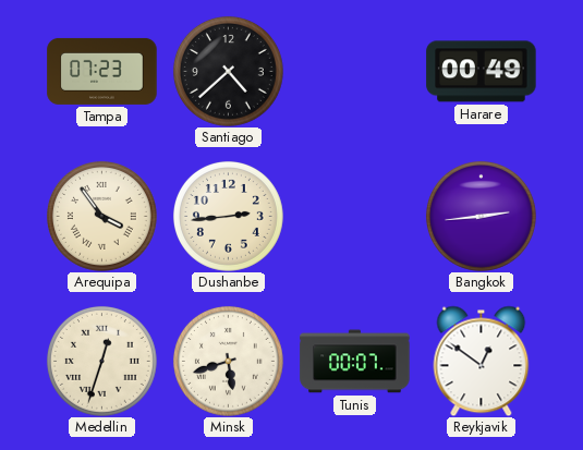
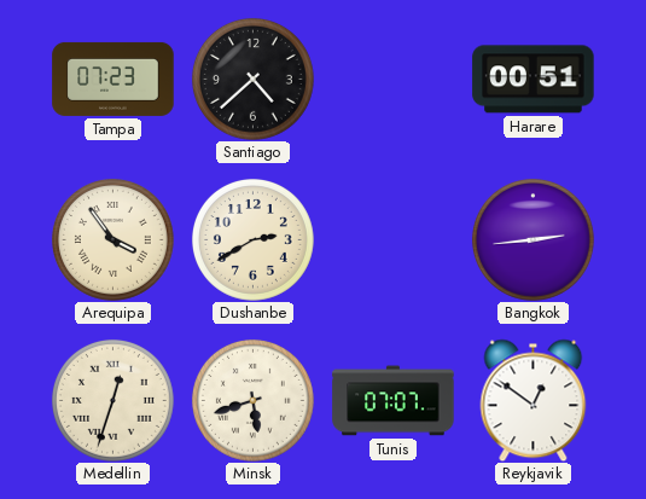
Harare: 00:49 -> 00:51
Dushanbe: 2:44 -> 2:40
Tunis: 00:07 -> 07:07
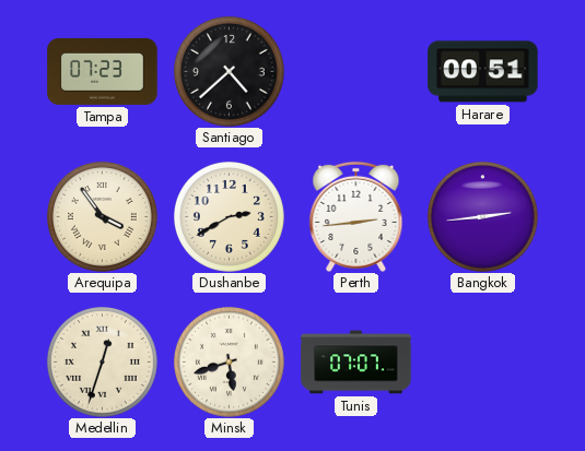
Perth: none -> 2:44
Reykjavik: 12:51 -> none
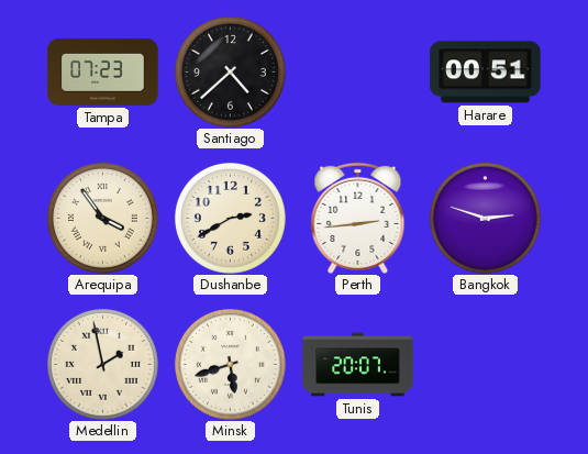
Bangkok: 2:44 -> 2:48
Medellin: 12:33 -> 1:58
Tunis: 07:07 -> 20:07
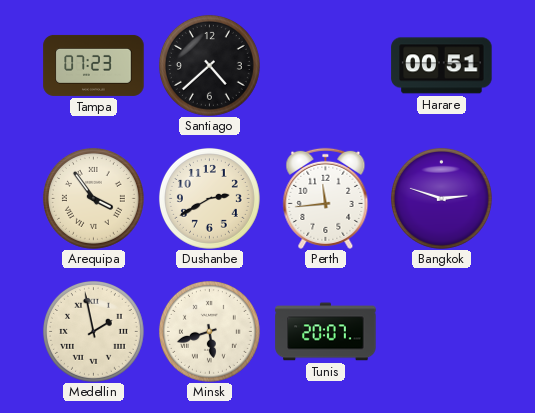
Perth: 2:44 -> 11:44
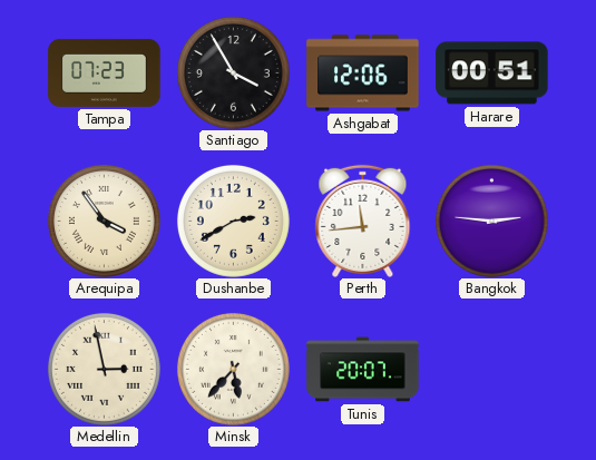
Santiago: 4:38 -> 3:55
Ashgabat: none -> 12:06
Bangkok: 2:48 -> 2:46
Medellin: 1:58 -> 2:58
Minsk: 5:42 -> 5:37
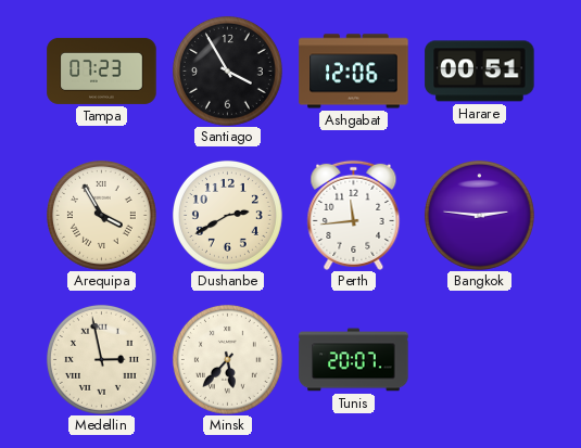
Arequipa: 3:54 -> 3:55
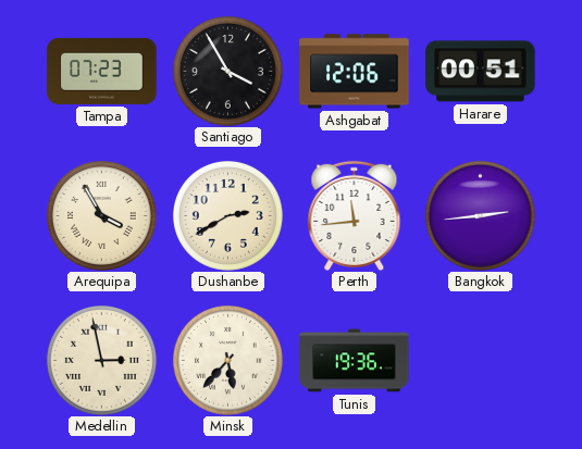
Bangkok: 2:46 -> 2:44
Tunis: 20:07 -> 19:36
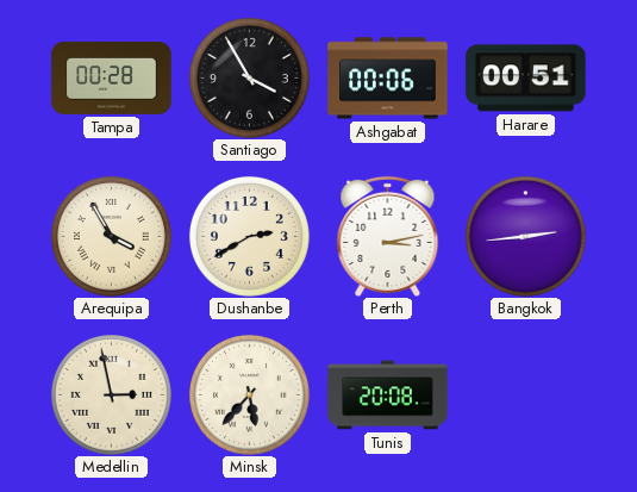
Tampa: 07:23 -> 00:28
Ashgabat: 12:06 -> 00:06
Perth: 11:44 -> 3:13
Tunis: 19:36 -> 20:08
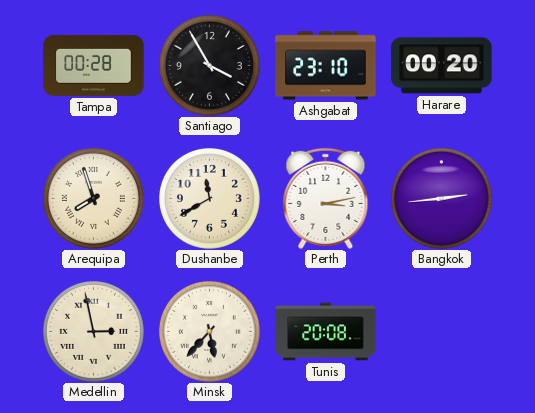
Ashgabat: 00:06 -> 23:10
Harare: 00:51 -> 00:20
Arequipa: 3:55 -> 7:57
Dushanbe: 2:40 -> 11:40
